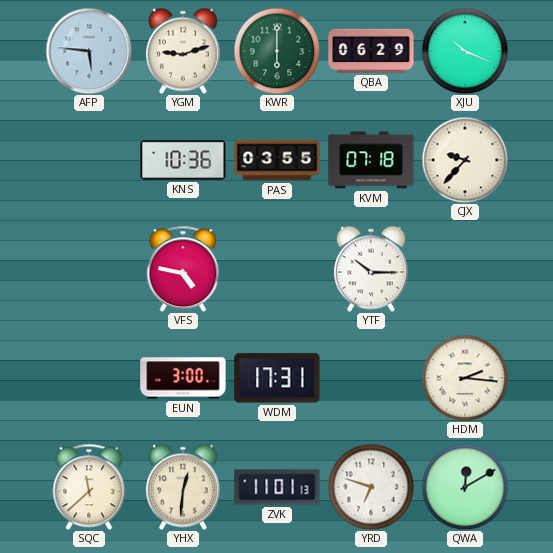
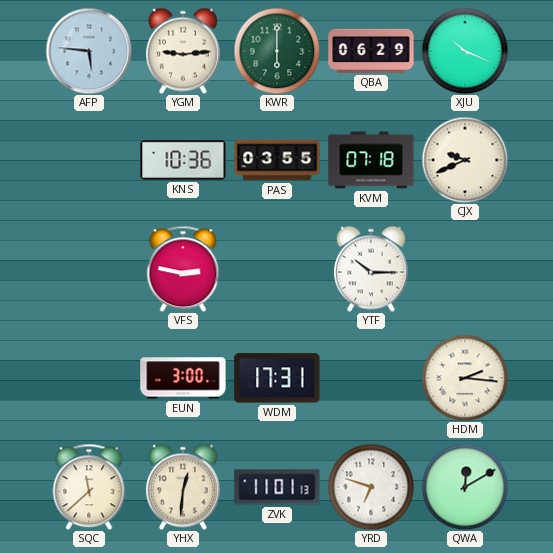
YGM: 9:12 -> 9:14
CJX: 9:37 -> 9:41
VFS: 4:47 -> 2:47
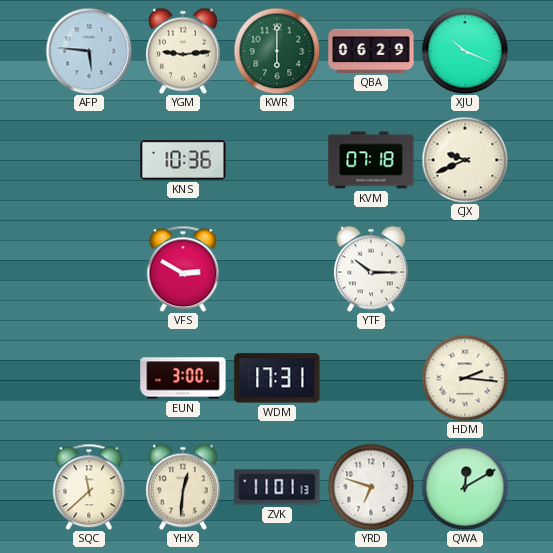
PAS: 03:55 -> none
VFS: 2:47 -> 2:50
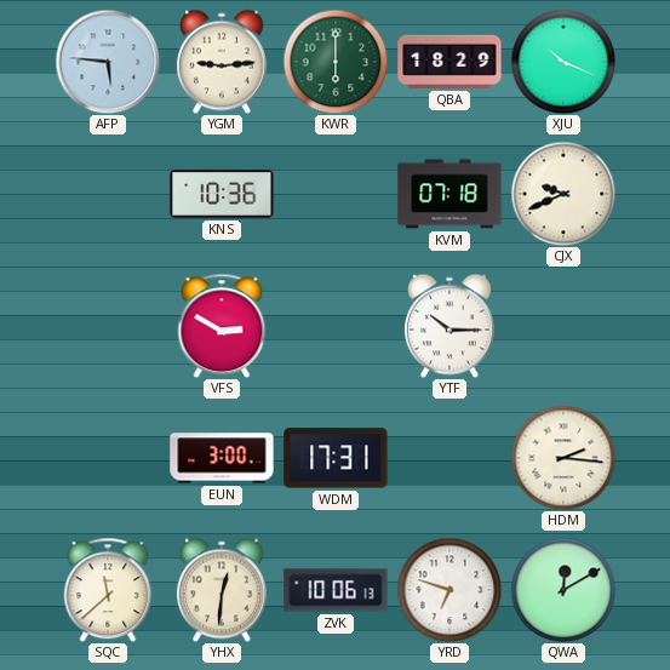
QBA: 06:29 -> 18:29
ZVK: 11:01 -> 10:06
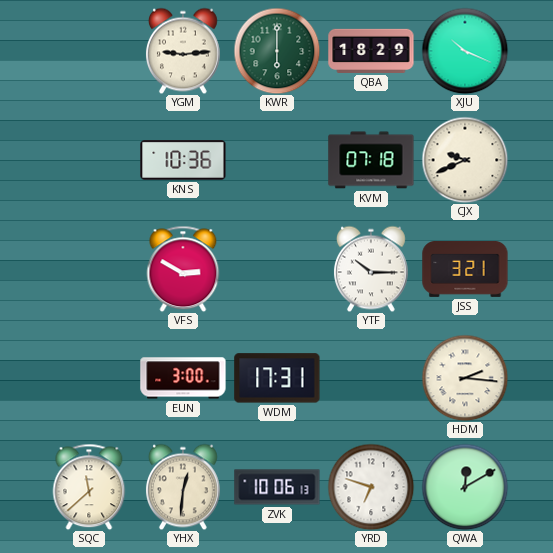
AFP: 5:46 -> none
JSS: none -> 3:21
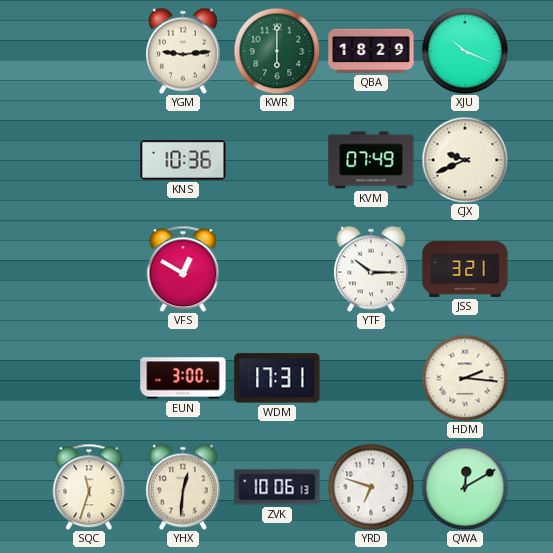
KVM: 07:18 -> 07:49
VFS: 2:50 -> 12:50
SQC: 11:38 -> 11:33
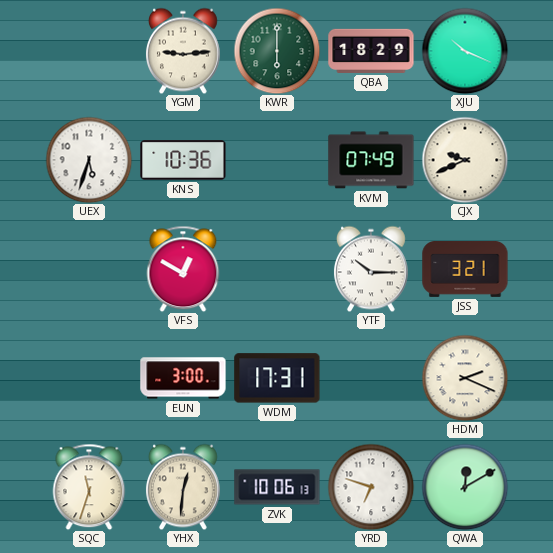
UEX: none -> 5:33
HDM: 2:16 -> 2:19
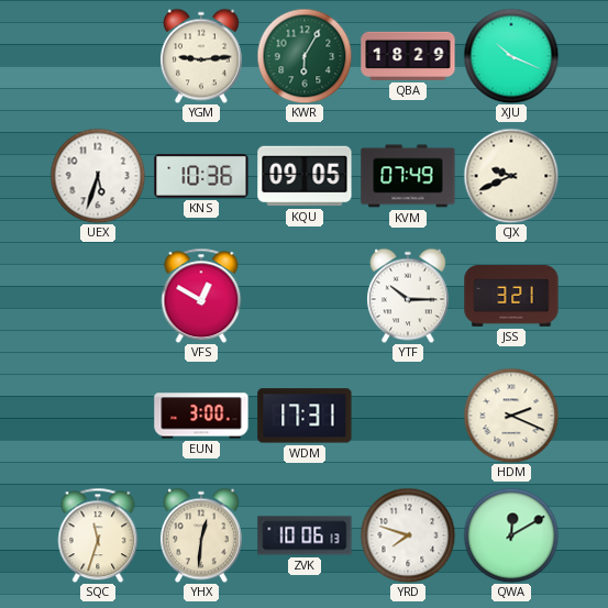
KWR: 6:00 -> 6:05
KQU: none -> 09:05
YRD: 6:48 -> 7:48
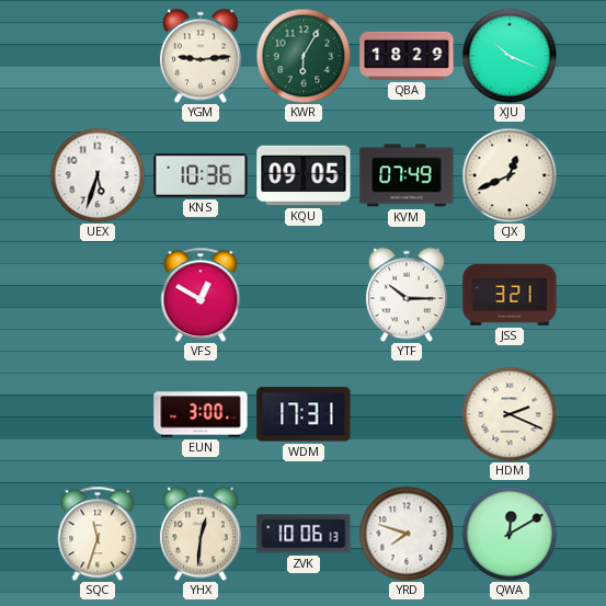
CJX: 9:41 -> 12:41
